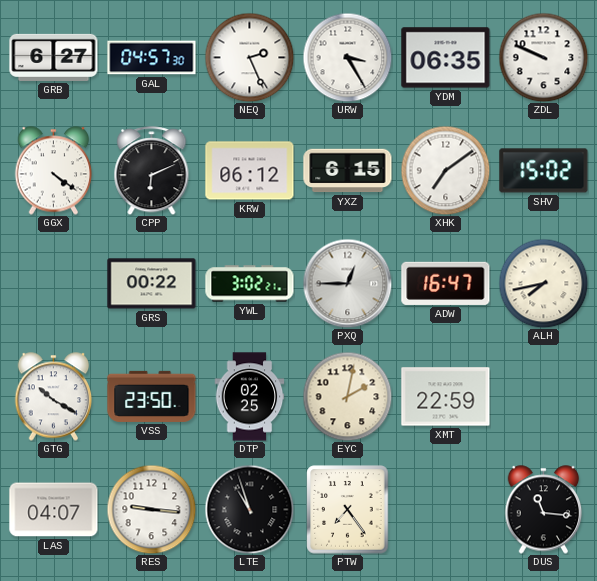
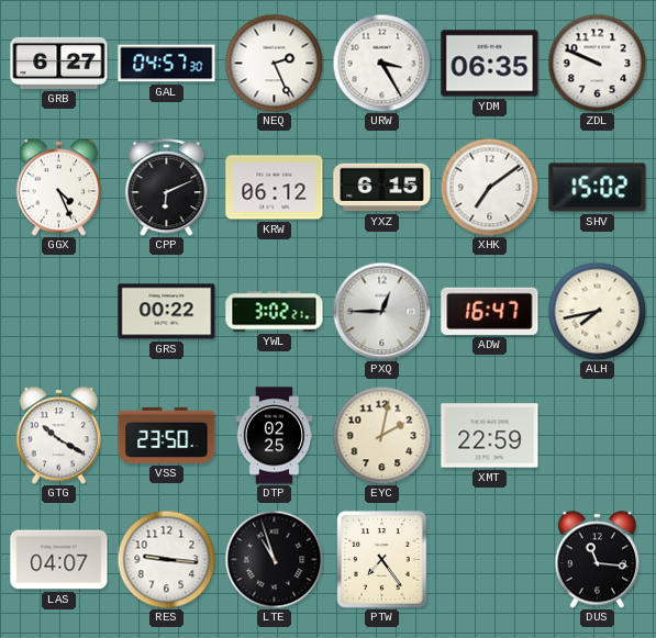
GGX: 4:21 -> 4:26
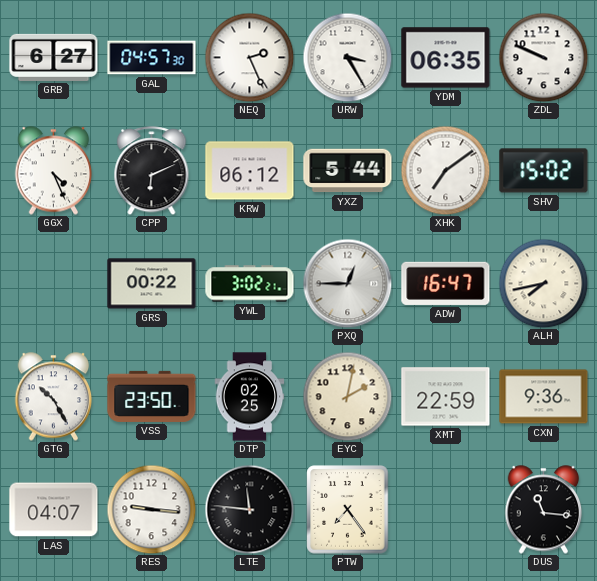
YXZ: 6:15 -> 5:44
GTG: 10:20 -> 10:25
CXN: none -> 9:36
LTE: 10:57 -> 11:46
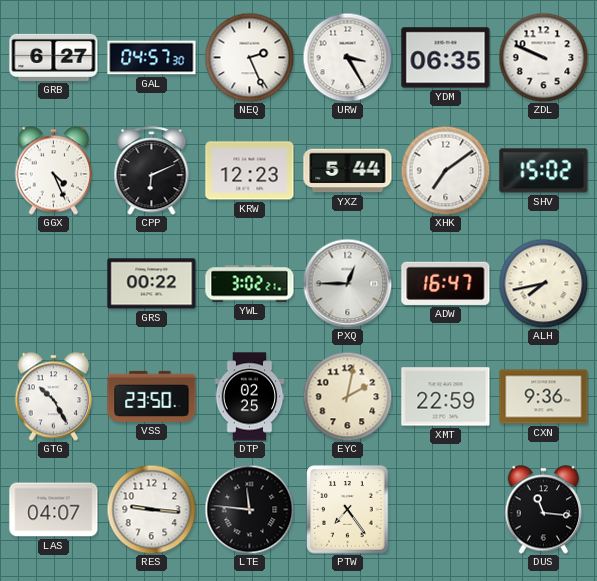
KRW: 06:12 -> 12:23
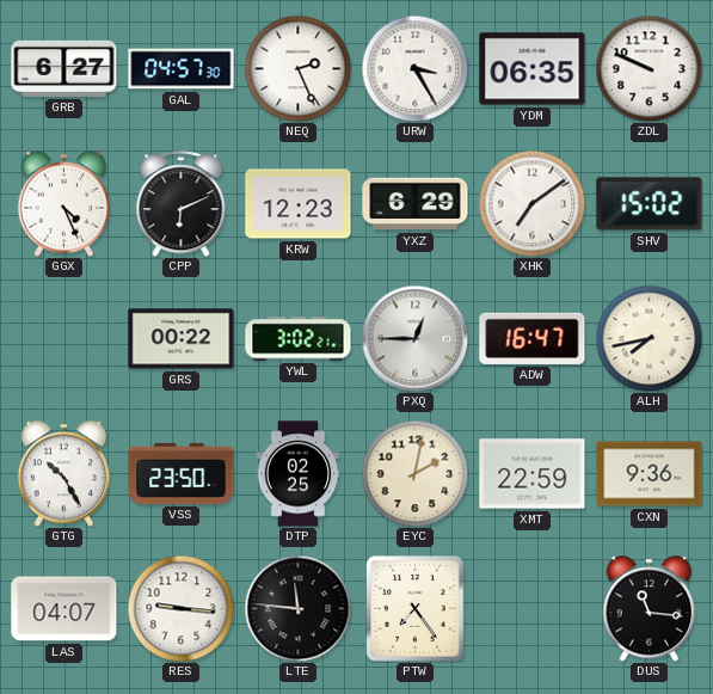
YXZ: 5:44 -> 6:29
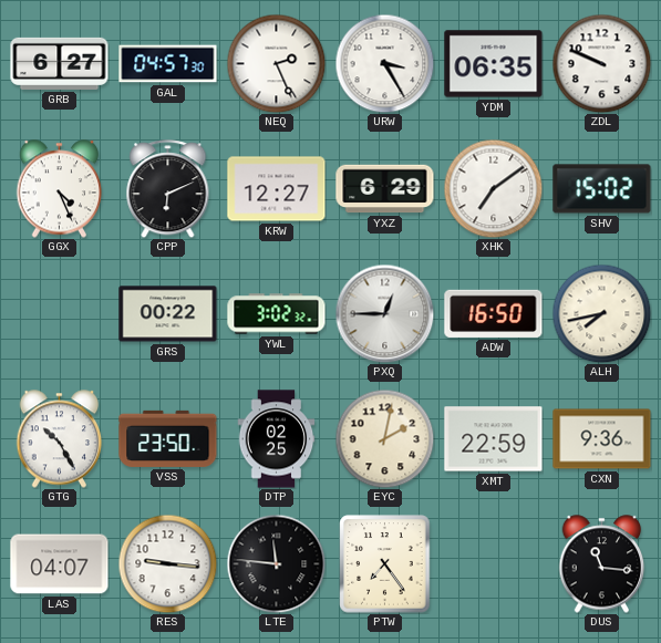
KRW: 12:23 -> 12:27
YWL: 3:02:21 -> 3:02:32
ADW: 16:47 -> 16:50
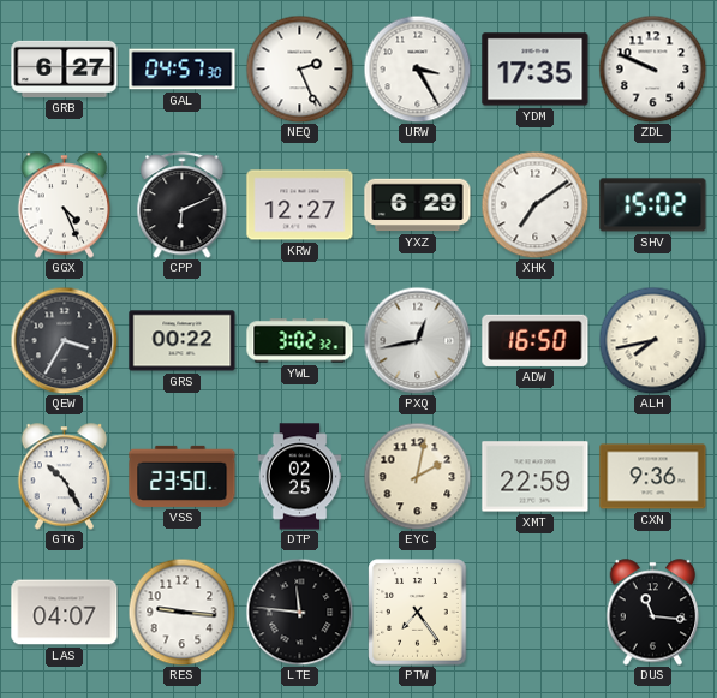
YDM: 06:35 -> 17:35
QEW: none -> 3:35
PXQ: 12:45 -> 12:43
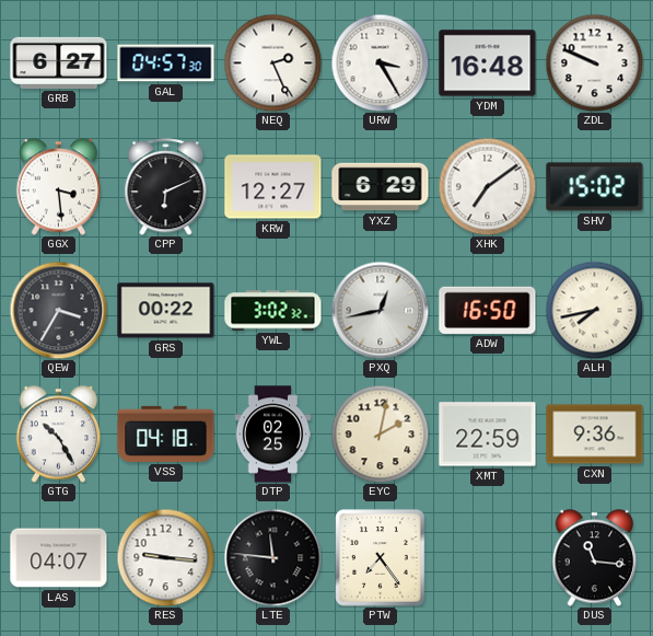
YDM: 17:35 -> 16:48
GGX: 4:26 -> 3:29
VSS: 23:50 -> 04:18
